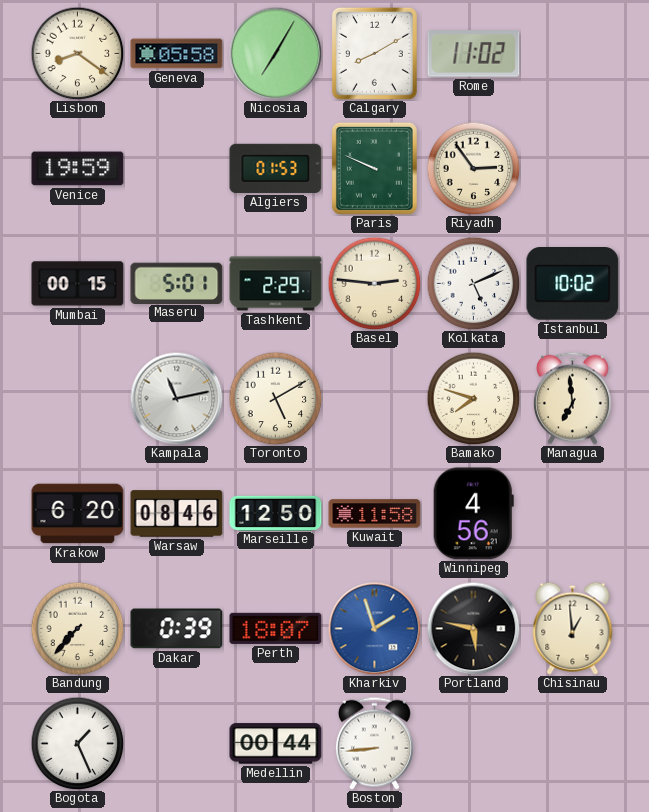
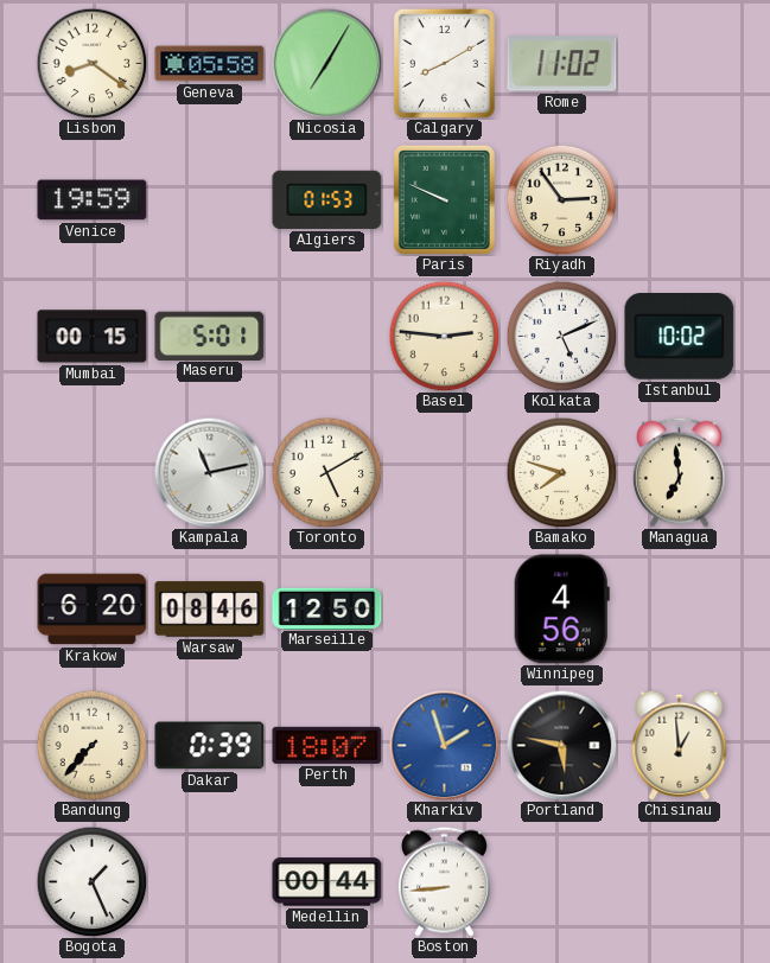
Tashkent: 2:29 -> none
Kuwait: 11:58 -> none
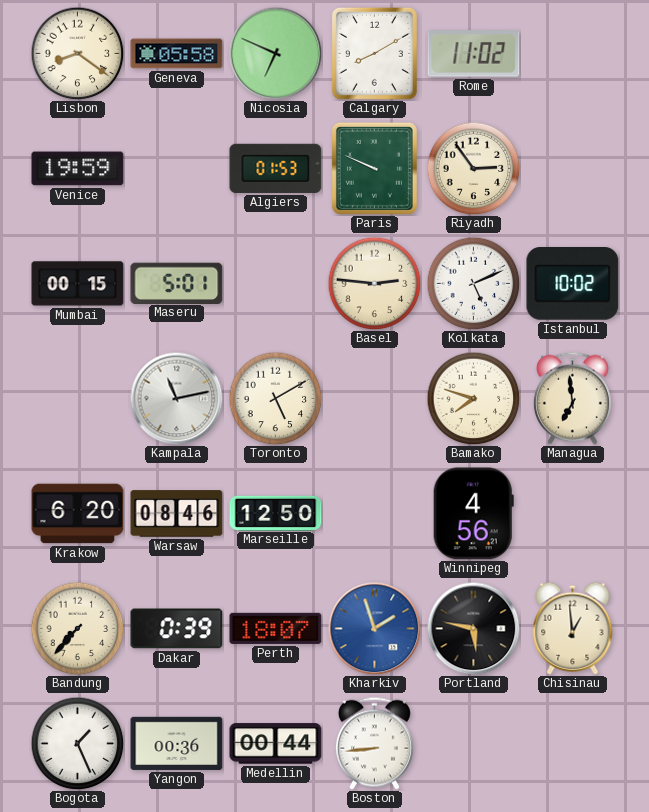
Nicosia: 7:05 -> 6:49
Yangon: none -> 00:36
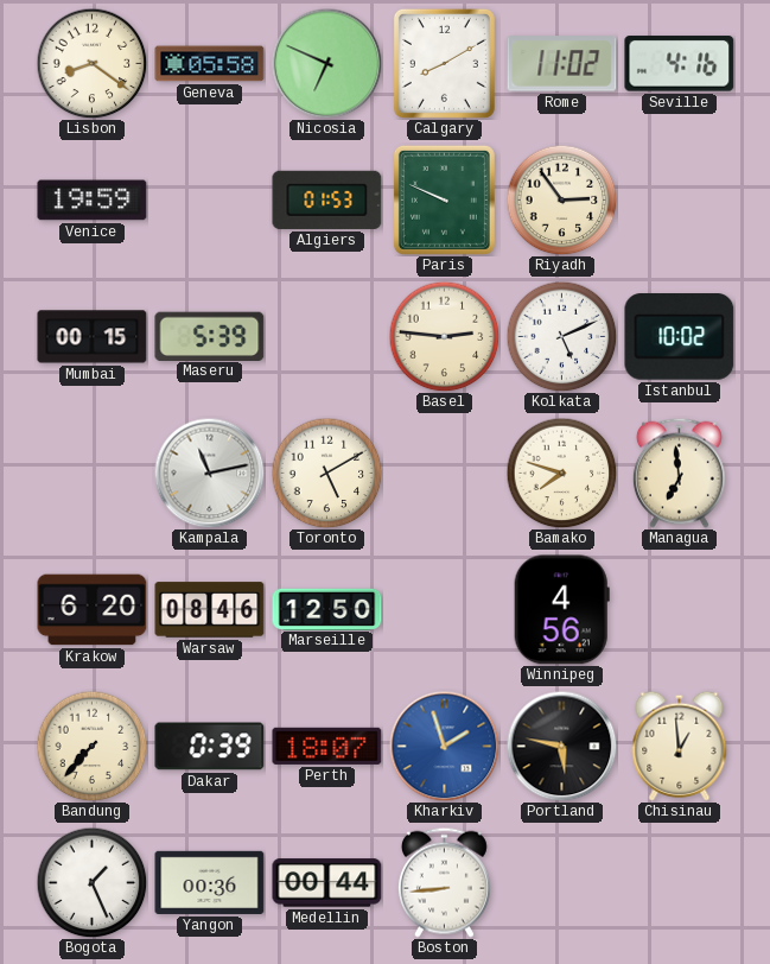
Seville: none -> 4:16
Maseru: 5:01 -> 5:39
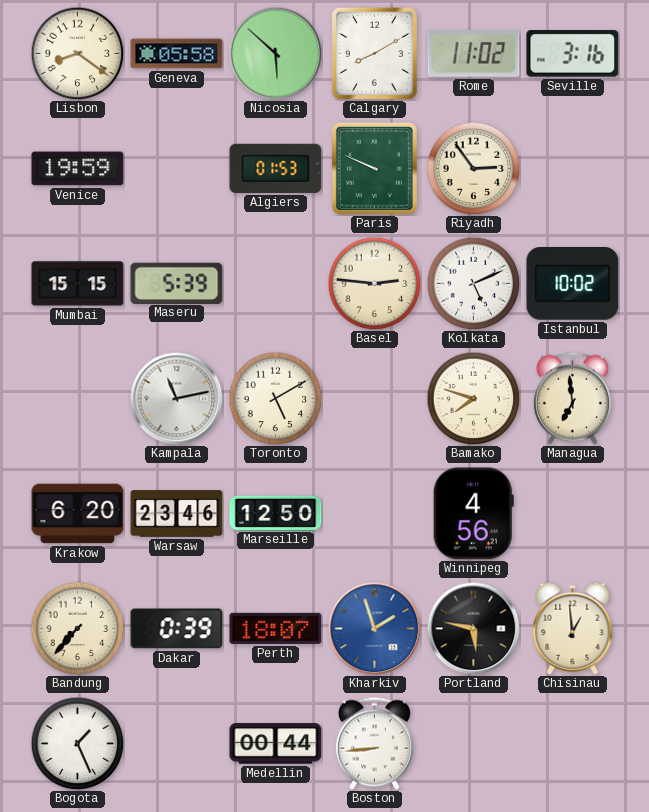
Nicosia: 6:49 -> 5:52
Seville: 4:16 -> 3:16
Mumbai: 00:15 -> 15:15
Warsaw: 08:46 -> 23:46
Yangon: 00:36 -> none
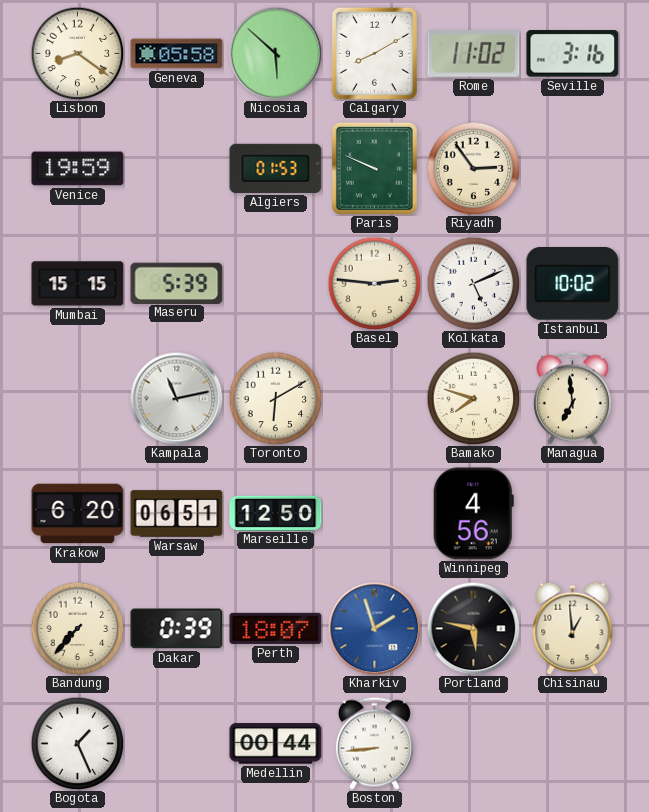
Toronto: 5:10 -> 6:10
Warsaw: 23:46 -> 06:51
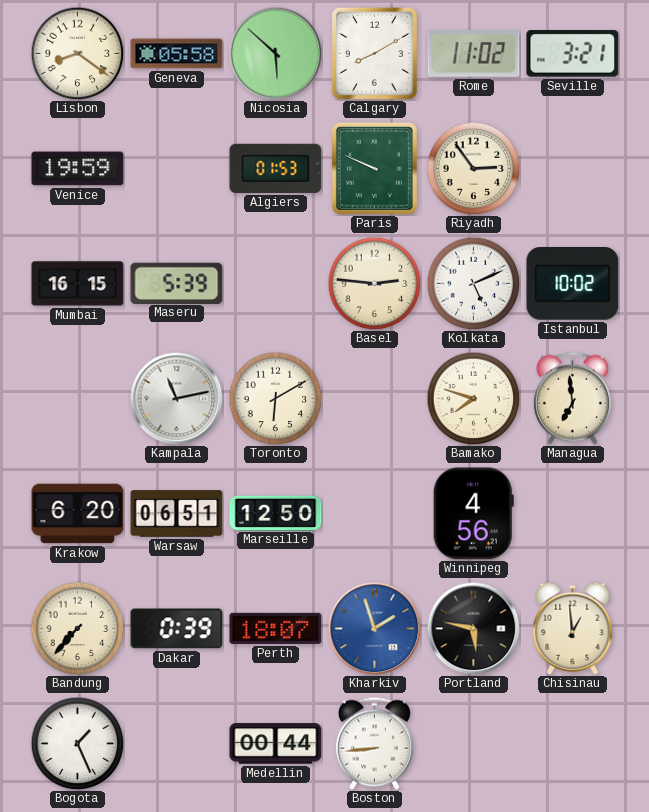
Seville: 3:16 -> 3:21
Mumbai: 15:15 -> 16:15
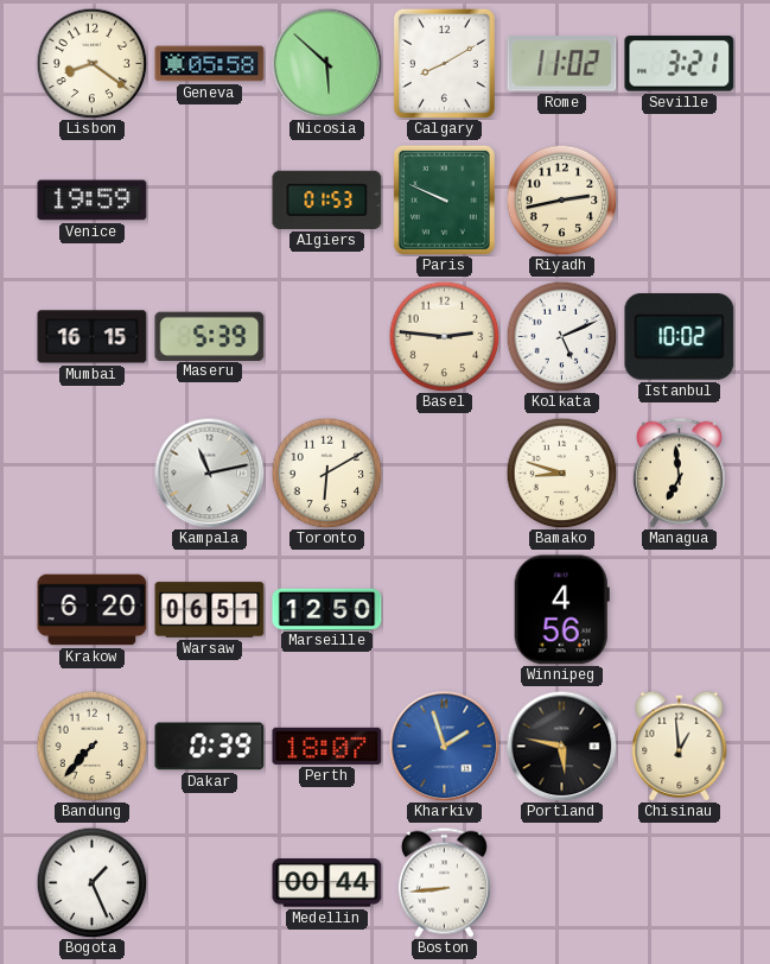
Riyadh: 2:54 -> 2:43
Bamako: 7:48 -> 8:48
